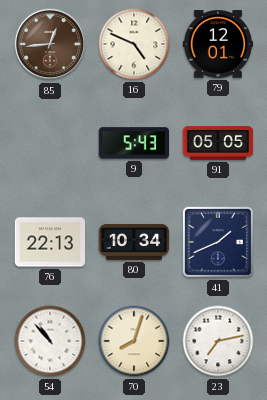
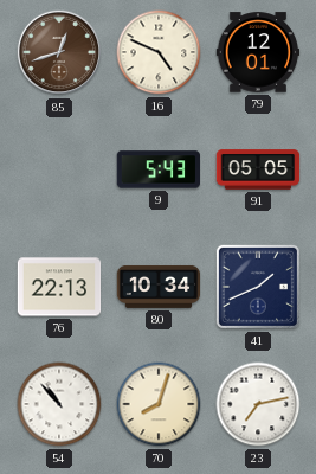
85: 12:44 -> 12:42
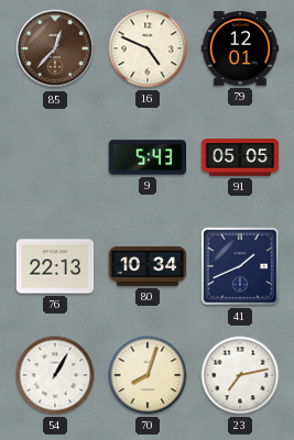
85: 12:42 -> 12:37
54: 10:53 -> 1:05
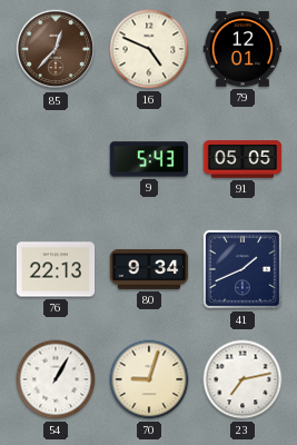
80: 10:34 -> 9:34
70: 8:03 -> 9:03
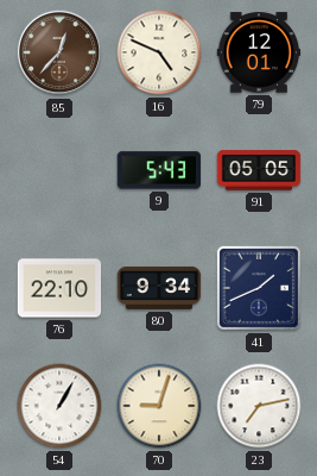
76: 22:13 -> 22:10
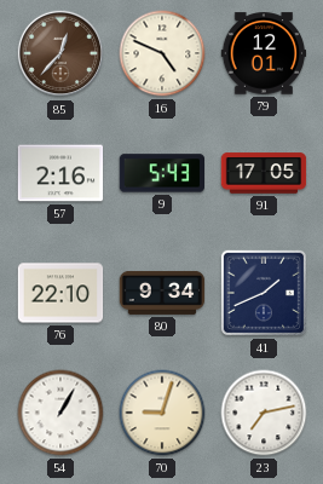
57: none -> 2:16
91: 05:05 -> 17:05
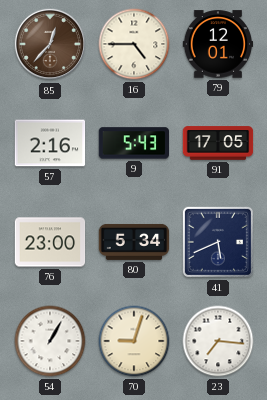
16: 4:49 -> 4:45
76: 22:10 -> 23:00
80: 9:34 -> 5:34
41: 1:41 -> 5:41
23: 7:13 -> 7:16
